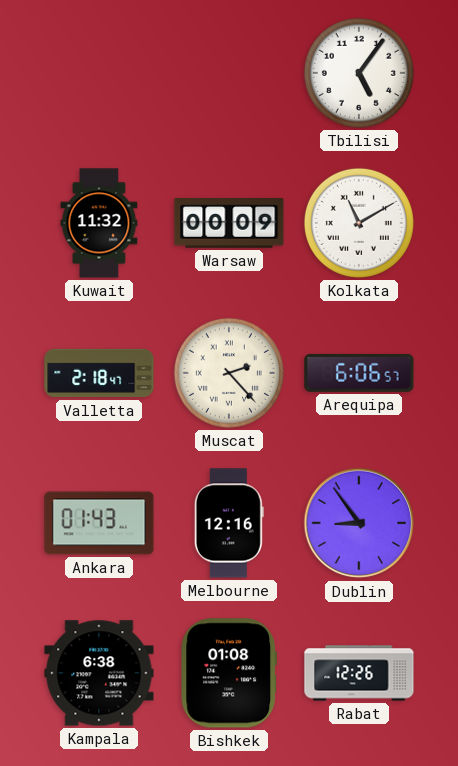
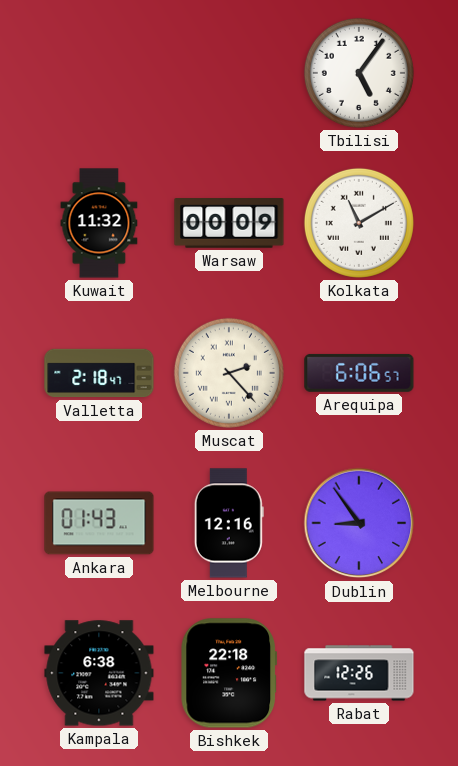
Bishkek: 01:08 -> 22:18
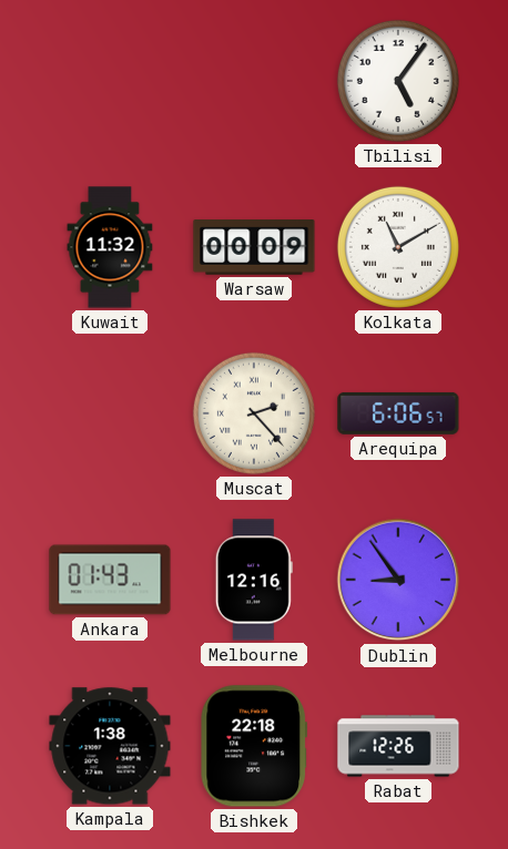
Valletta: 2:18 -> none
Kampala: 6:38 -> 1:38
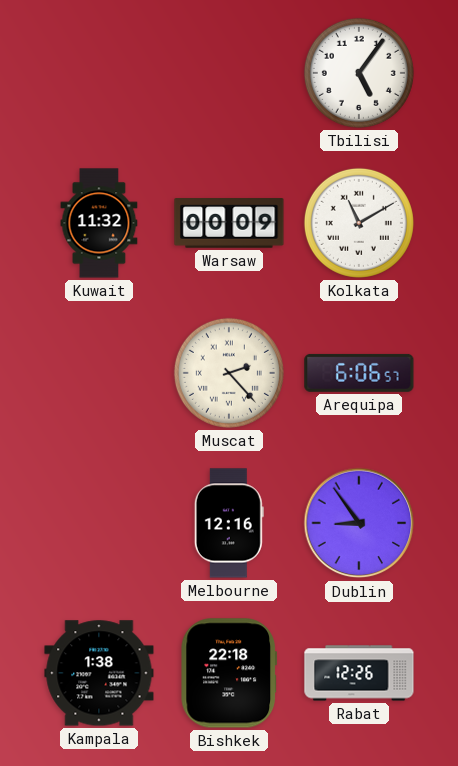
Ankara: 01:43 -> none
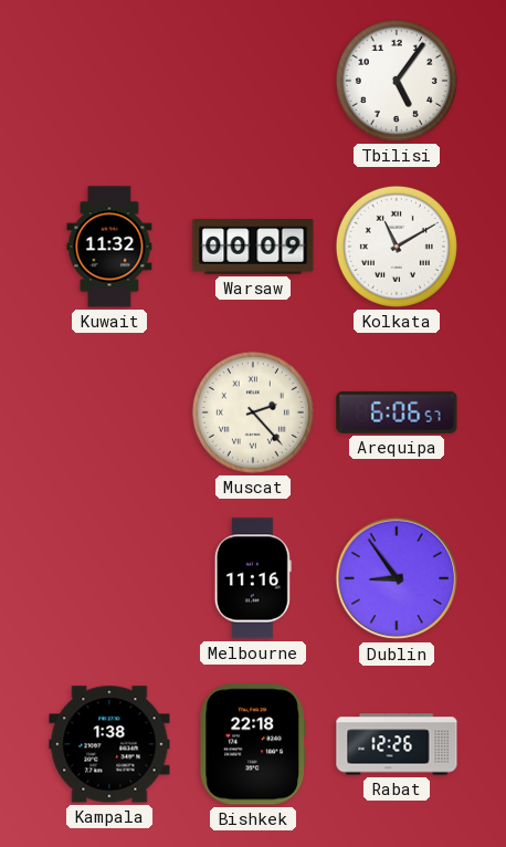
Melbourne: 12:16 -> 11:16
